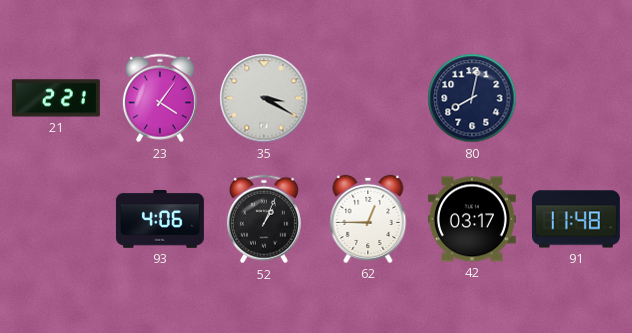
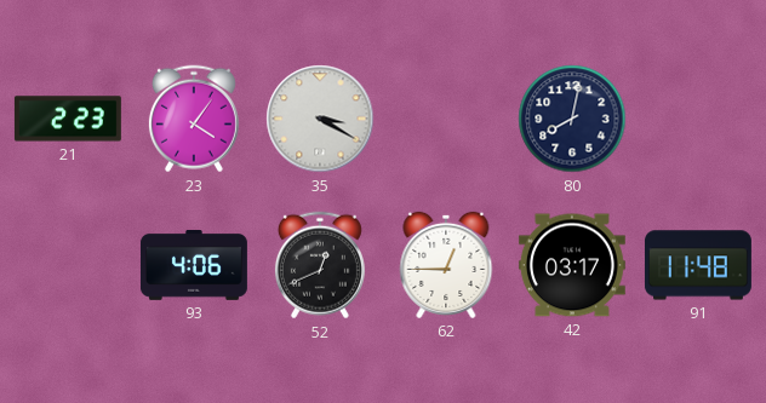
21: 2:21 -> 2:23
52: 1:04 -> 12:41
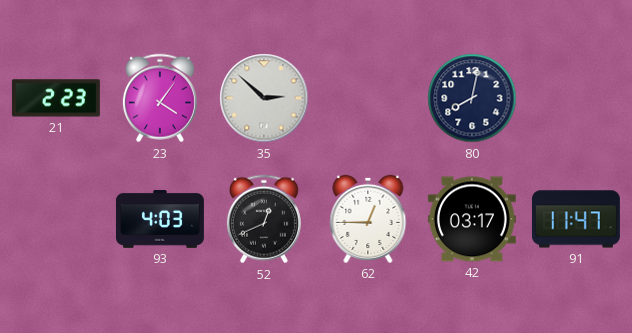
35: 3:20 -> 2:52
93: 4:06 -> 4:03
91: 11:48 -> 11:47
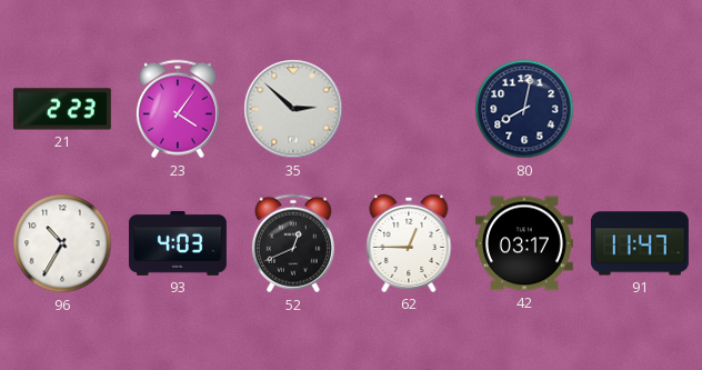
96: none -> 10:35
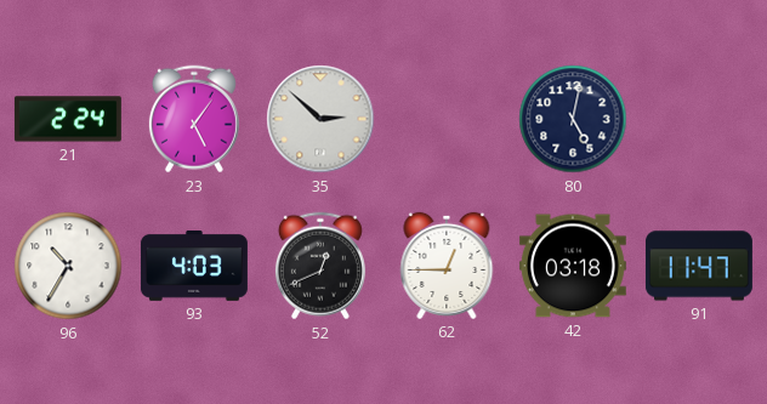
21: 2:23 -> 2:24
23: 4:06 -> 5:06
80: 8:02 -> 5:02
42: 03:17 -> 03:18
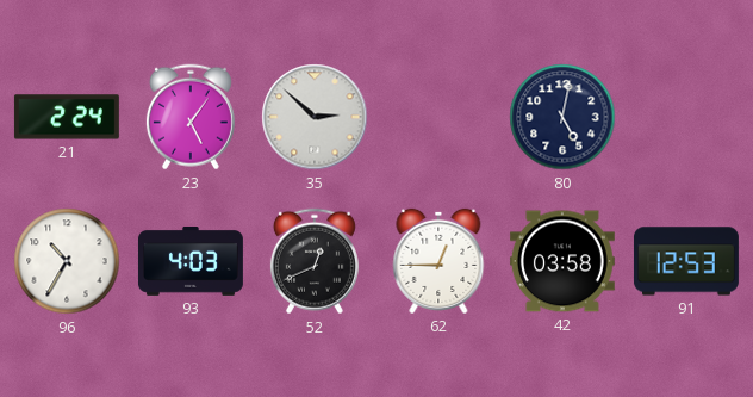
42: 03:18 -> 03:58
91: 11:47 -> 12:53
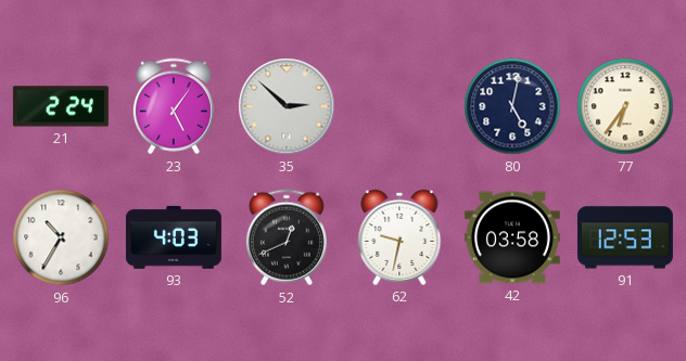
77: none -> 6:36
62: 12:45 -> 9:32
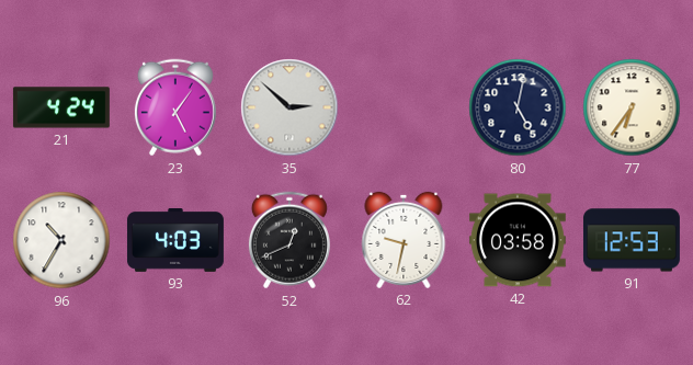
21: 2:24 -> 4:24
